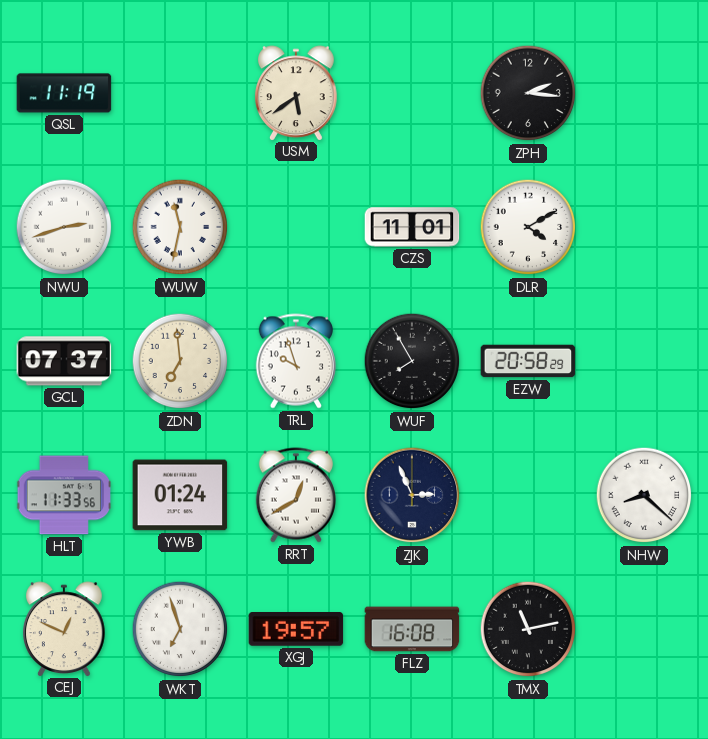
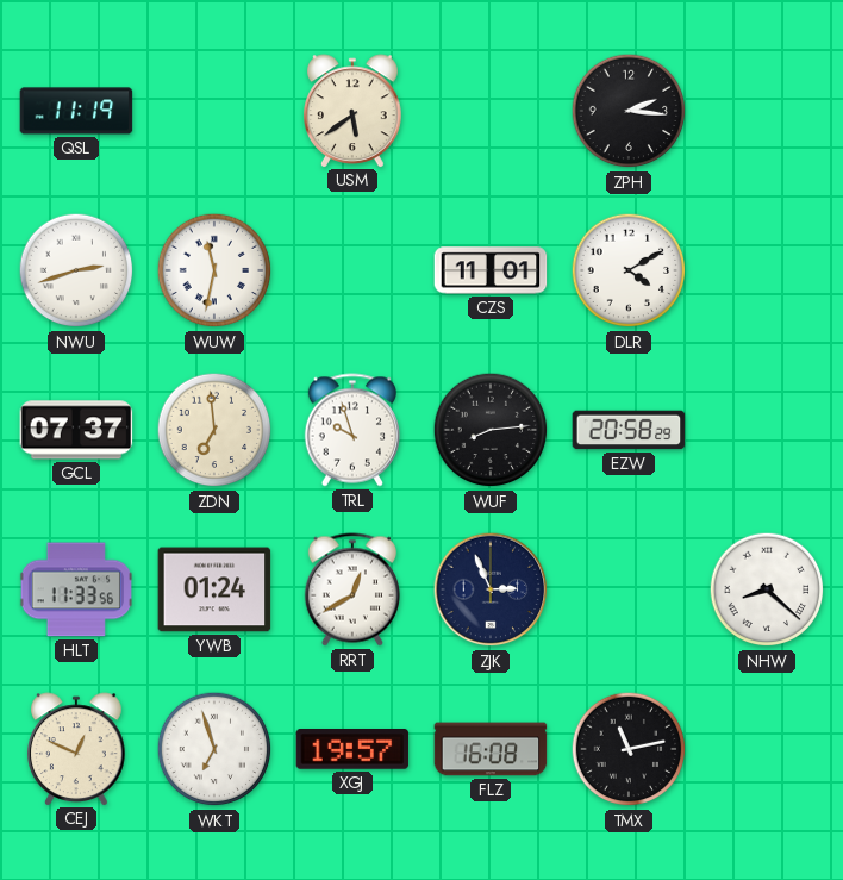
WUF: 7:55 -> 8:14
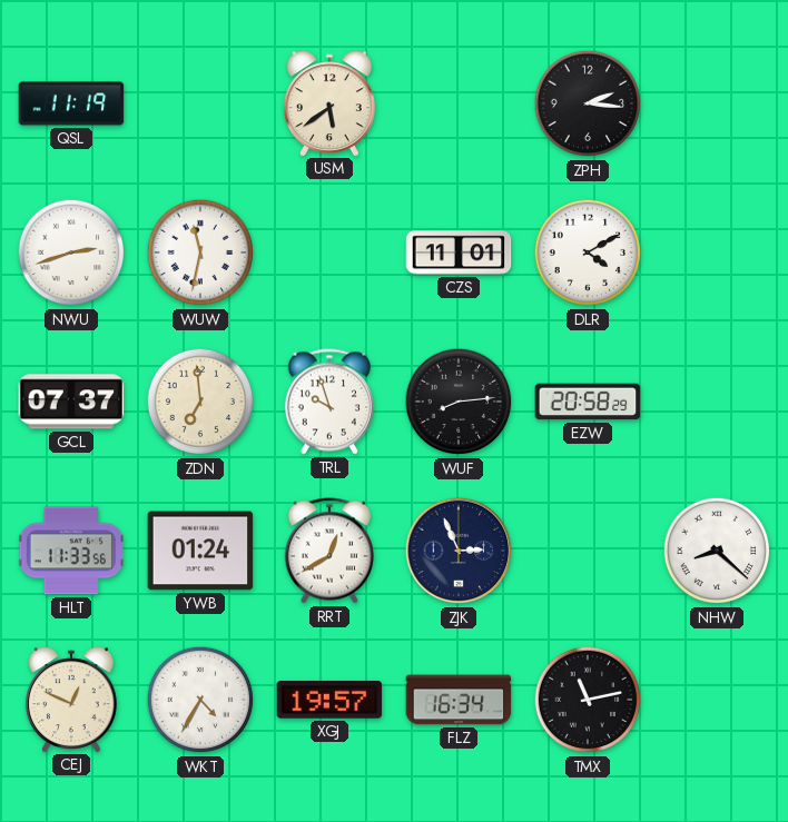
WKT: 6:57 -> 4:35
FLZ: 16:08 -> 16:34
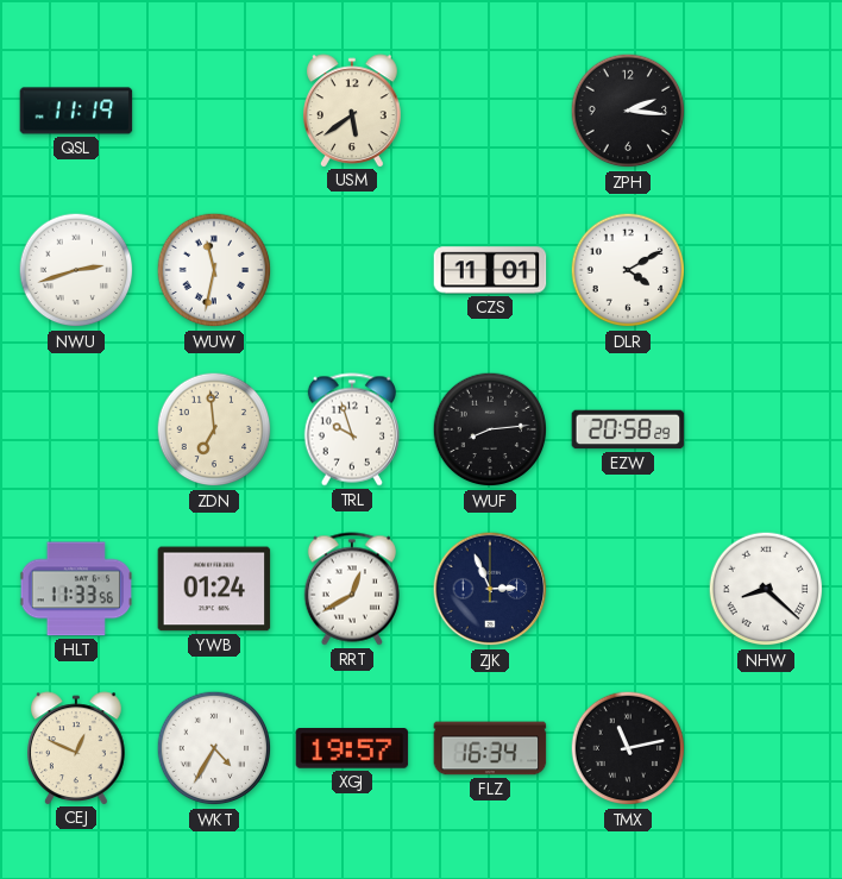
GCL: 07:37 -> none
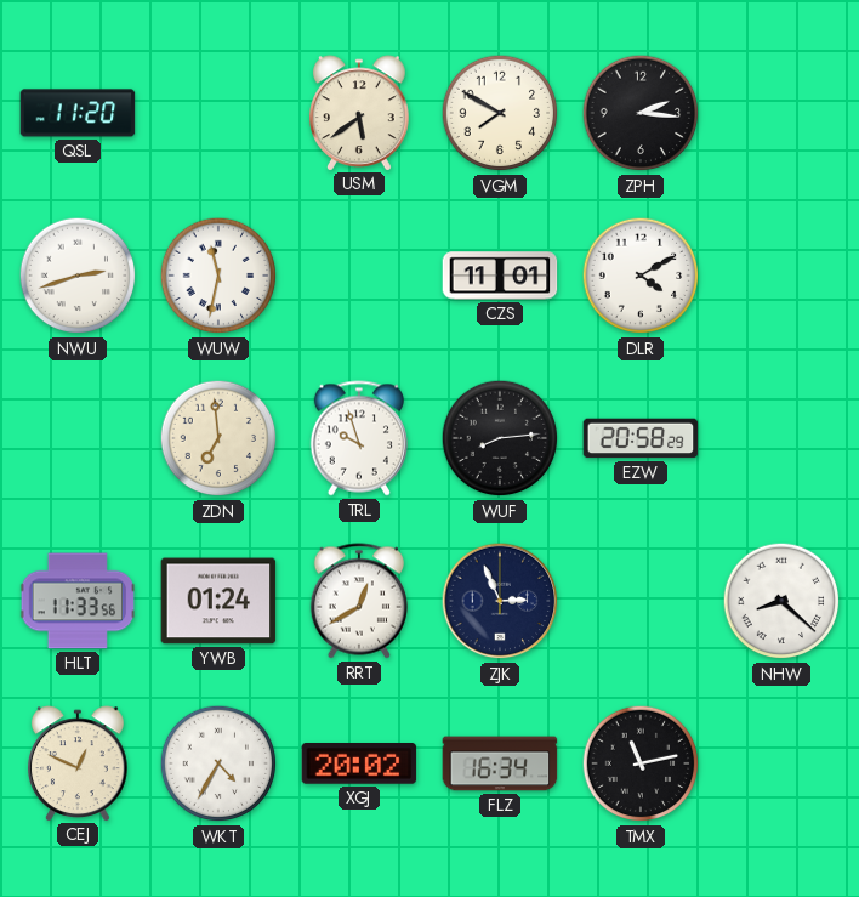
QSL: 11:19 -> 11:20
VGM: none -> 7:50
XGJ: 19:57 -> 20:02
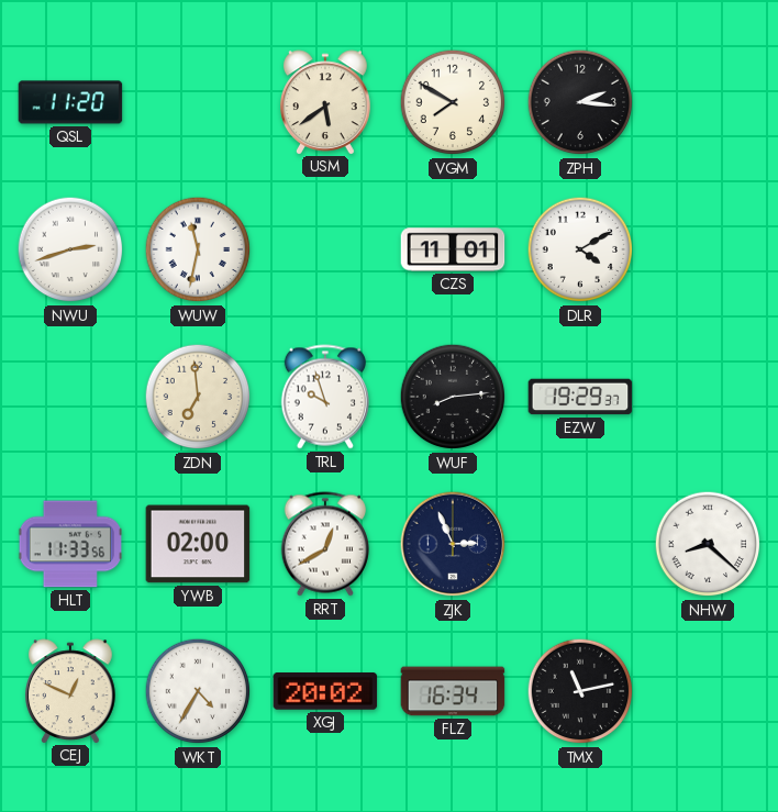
EZW: 20:58 -> 19:29
YWB: 01:24 -> 02:00
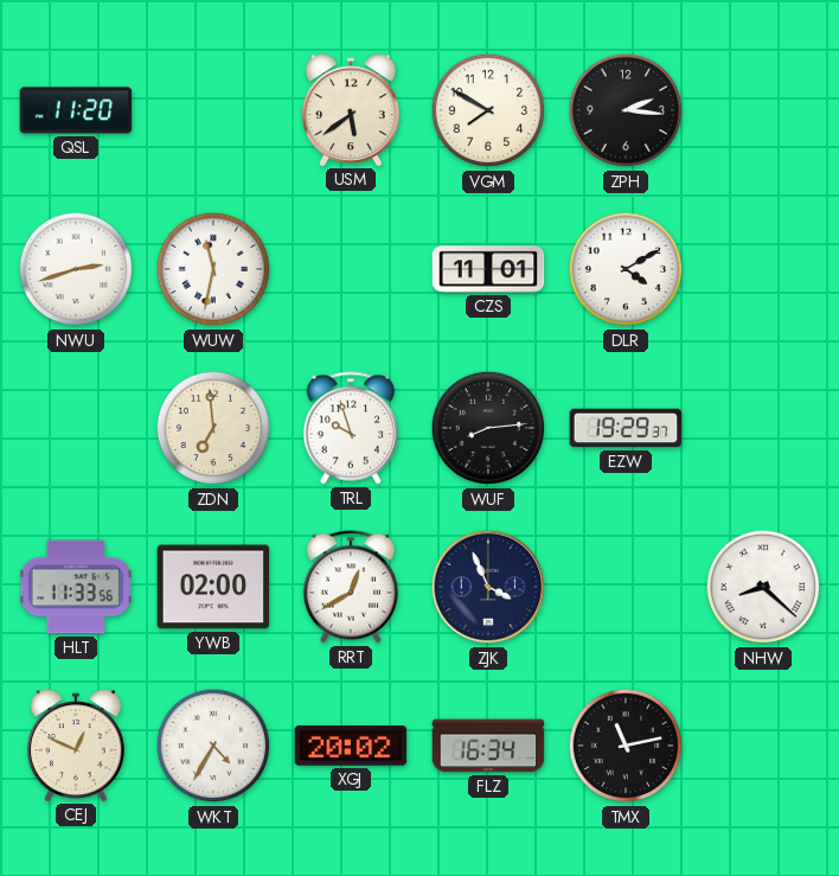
ZJK: 2:56 -> 3:56
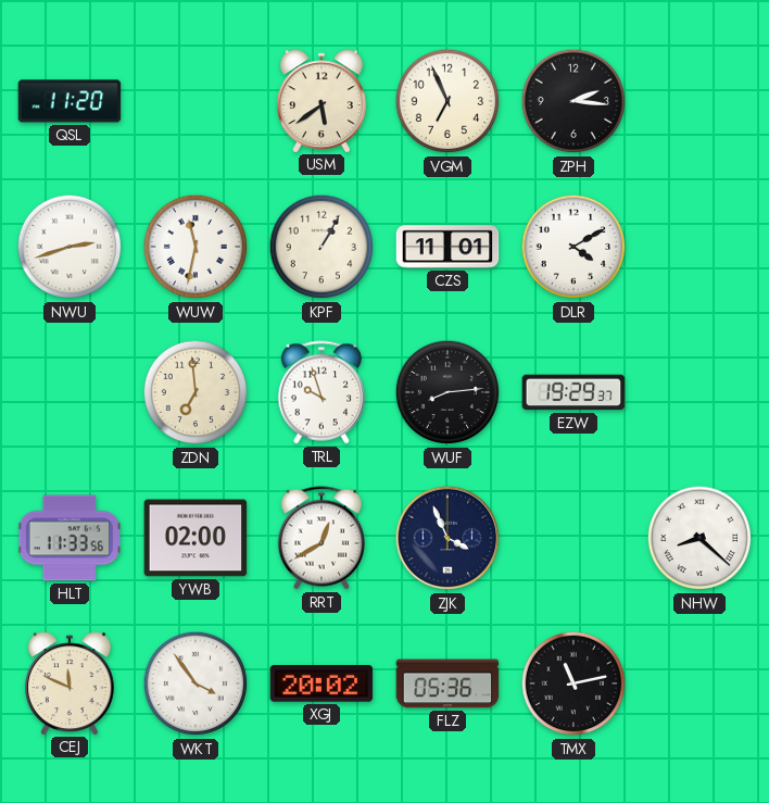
VGM: 7:50 -> 6:56
KPF: none -> 1:05
CEJ: 12:49 -> 11:49
WKT: 4:35 -> 3:54
FLZ: 16:34 -> 05:36
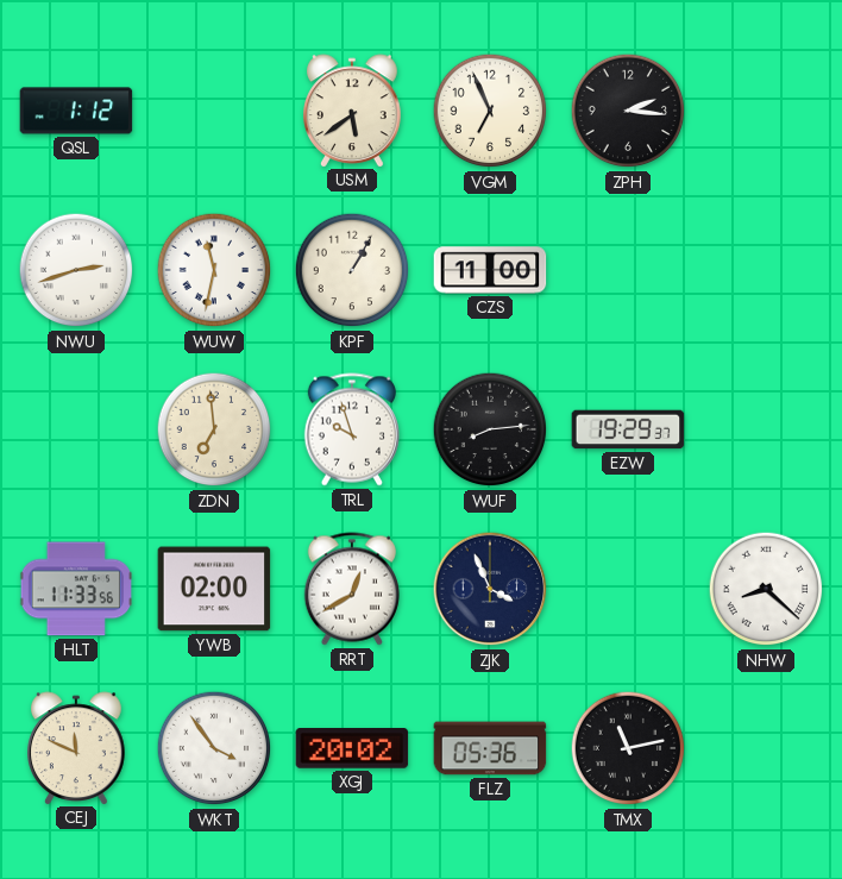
QSL: 11:20 -> 1:12
CZS: 11:01 -> 11:00
DLR: 4:10 -> none
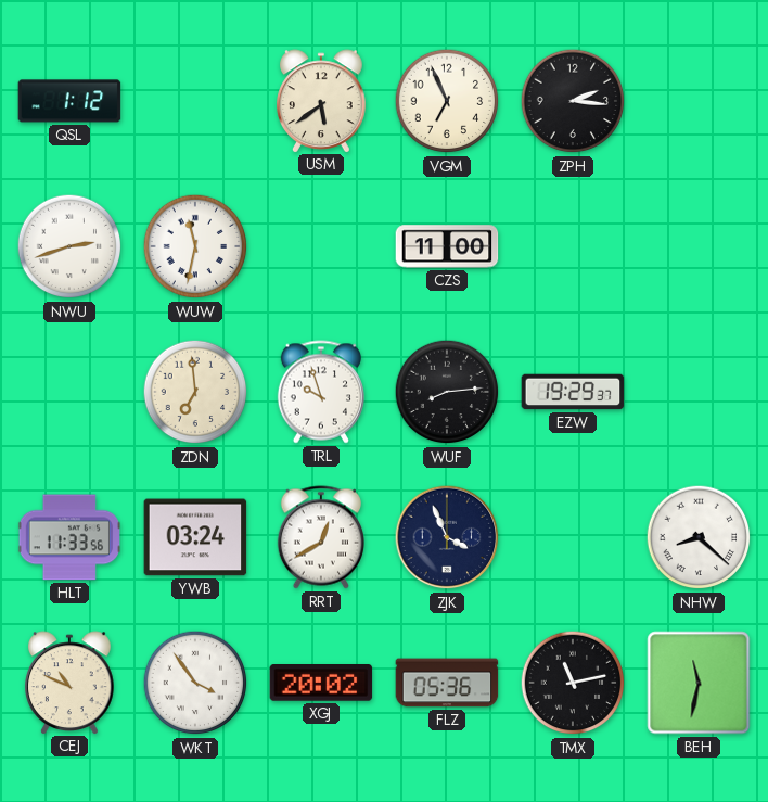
KPF: 1:05 -> none
YWB: 02:00 -> 03:24
CEJ: 11:49 -> 10:49
BEH: none -> 11:32
